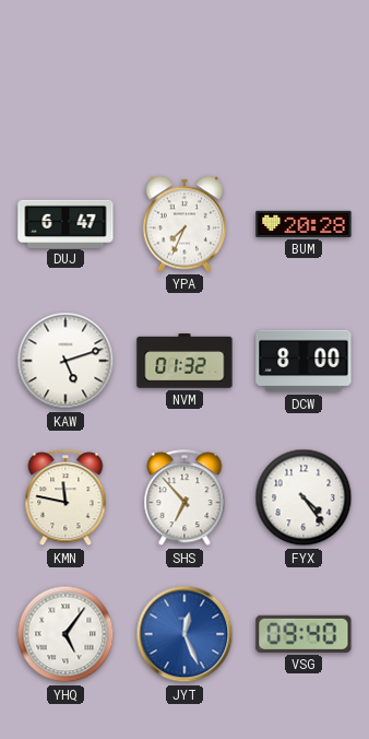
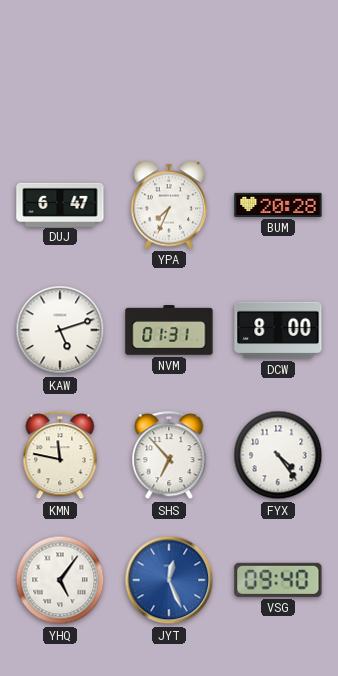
NVM: 01:32 -> 01:31
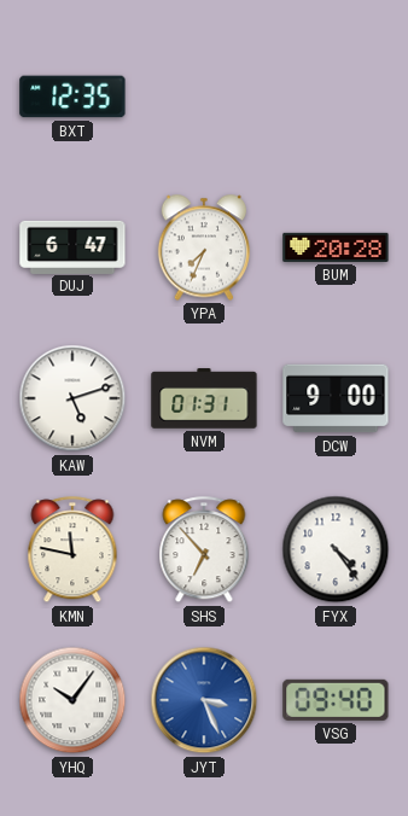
BXT: none -> 12:35
DCW: 8:00 -> 9:00
YHQ: 5:06 -> 10:06
JYT: 12:26 -> 3:26
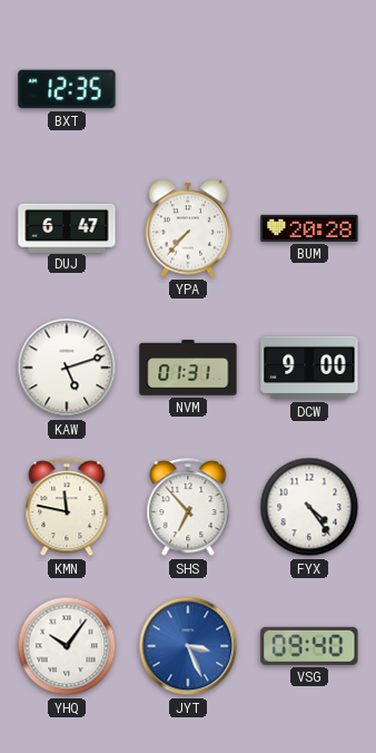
YPA: 7:34 -> 7:37
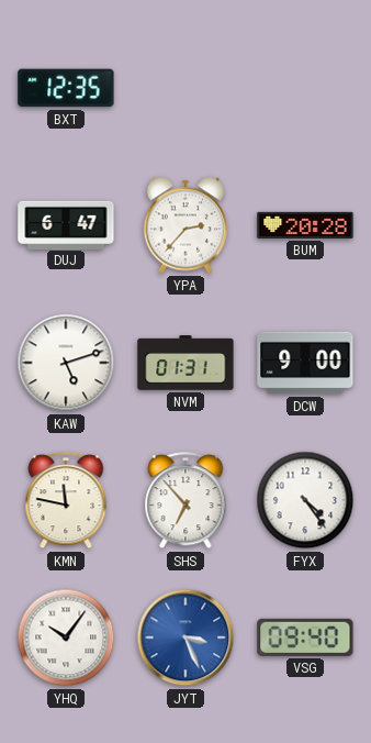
YPA: 7:37 -> 2:37
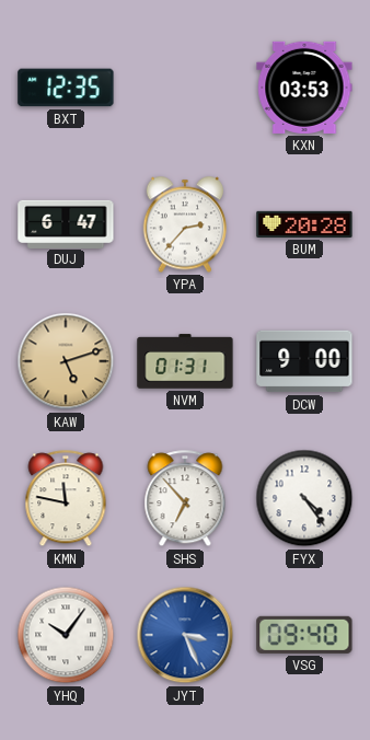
KXN: none -> 03:53
KAW dial: white -> champagne
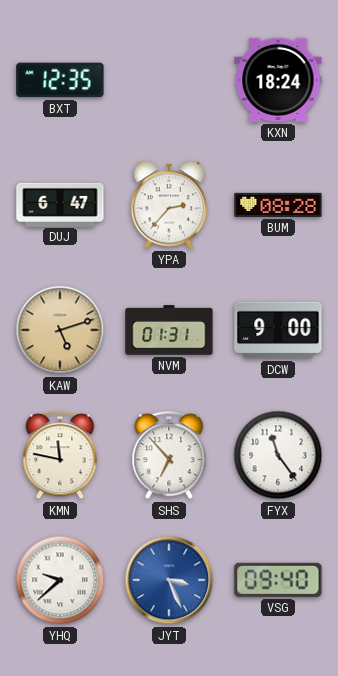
KXN: 03:53 -> 18:24
BUM: 20:28 -> 08:28
FYX: 4:24 -> 11:24
YHQ: 10:06 -> 9:38
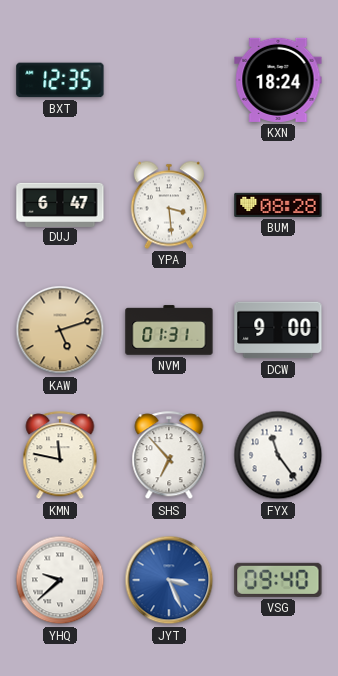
YPA: 2:37 -> 3:29
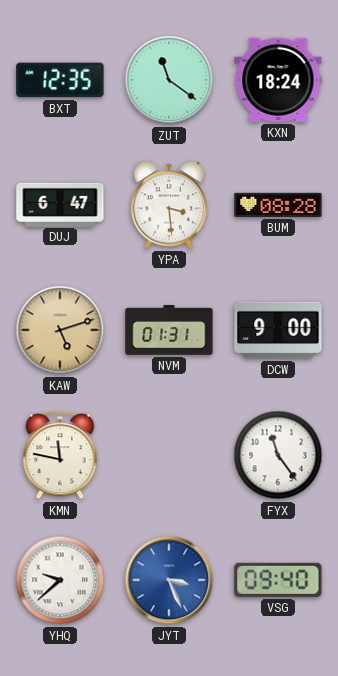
ZUT: none -> 11:21
SHS: 6:53 -> none
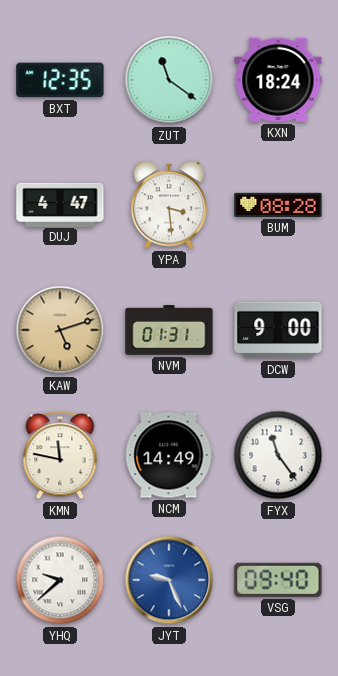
DUJ: 6:47 -> 4:47
NCM: none -> 14:49
JYT: 3:26 -> 9:26
